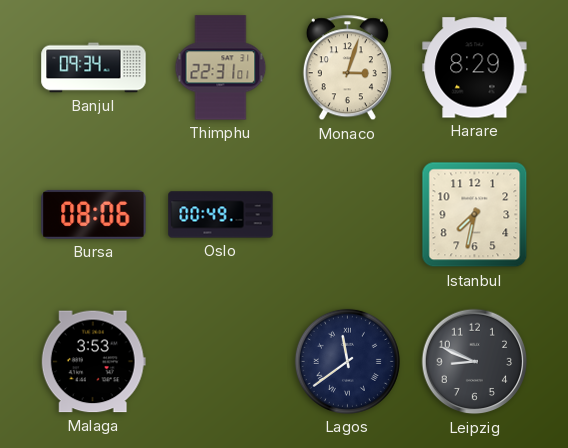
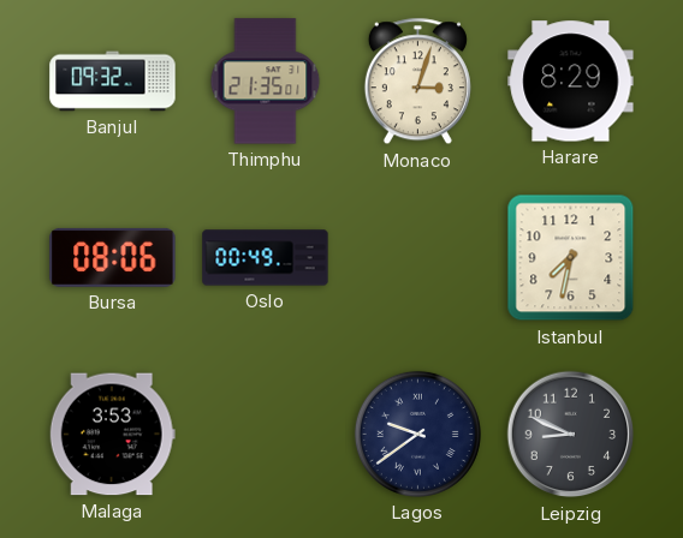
Banjul: 09:34 -> 09:32
Thimphu: 22:31 -> 21:35
Lagos: 11:39 -> 9:39
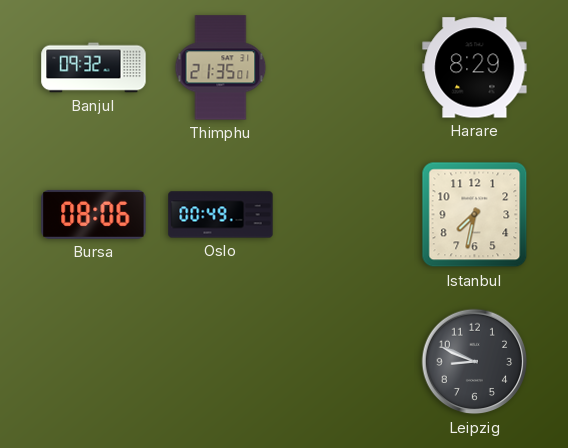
Monaco: 3:03 -> none
Malaga: 3:53 -> none
Lagos: 9:39 -> none
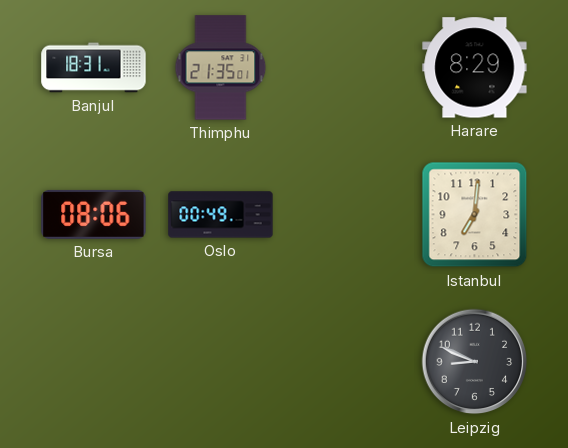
Banjul: 09:32 -> 18:31
Istanbul: 7:32 -> 7:01
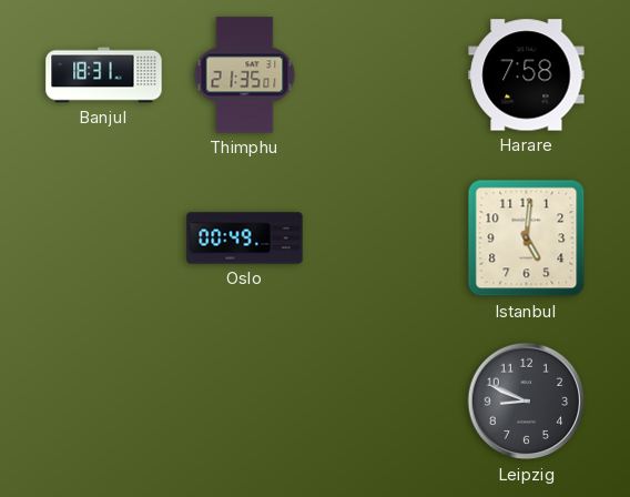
Harare: 8:29 -> 7:58
Bursa: 08:06 -> none
Istanbul: 7:01 -> 5:01
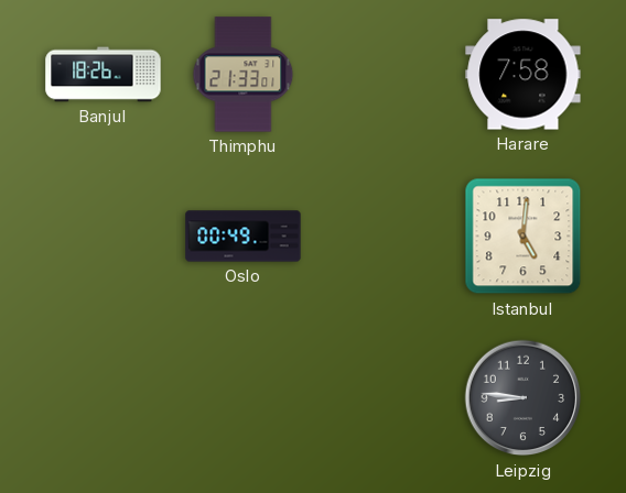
Banjul: 18:31 -> 18:26
Thimphu: 21:35 -> 21:33
Leipzig: 8:49 -> 8:46
